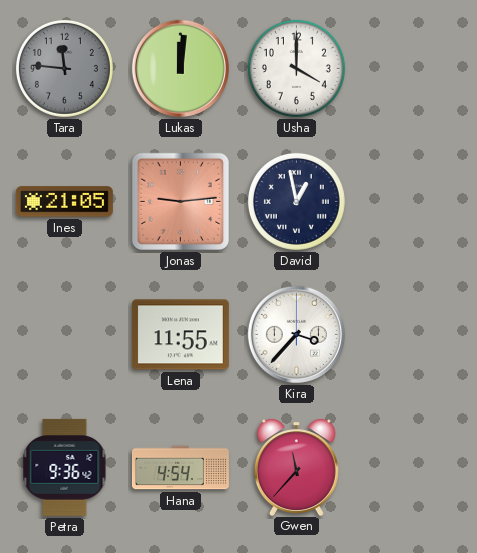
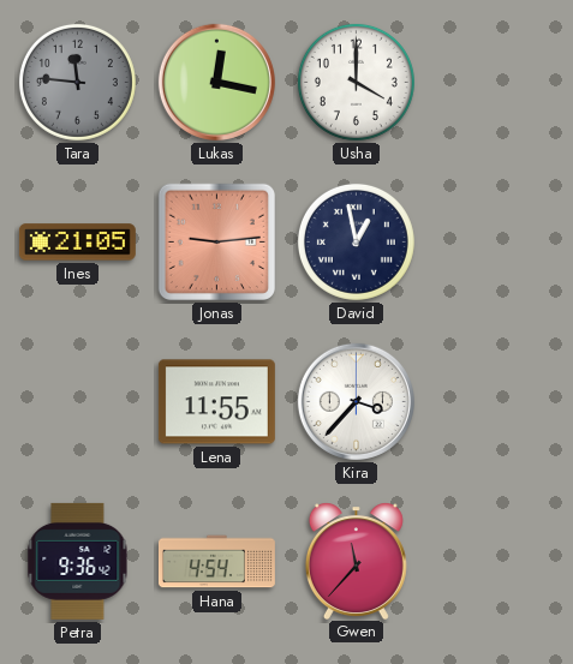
Lukas: 12:01 -> 12:17
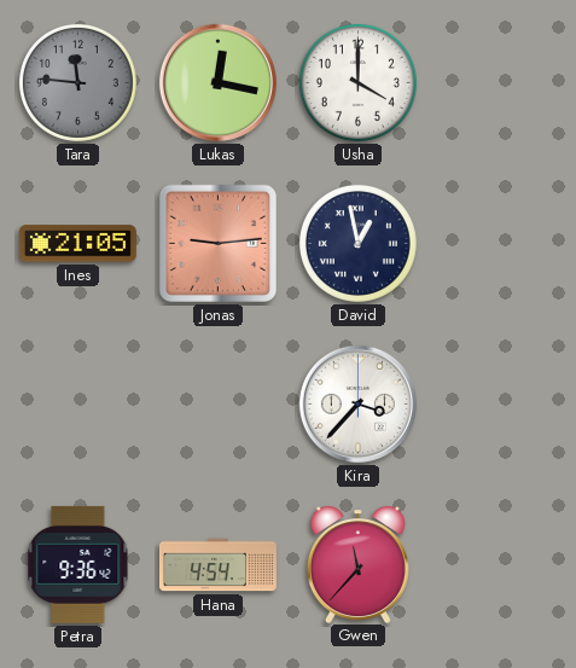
Lena: 11:55 -> none
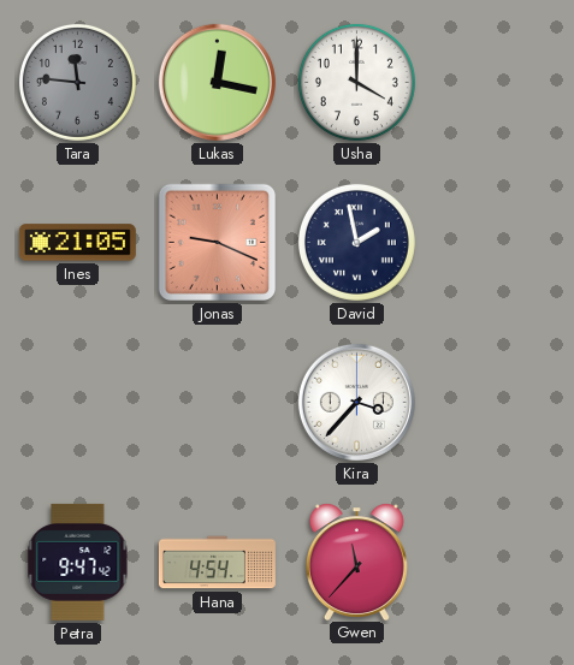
Jonas: 9:14 -> 9:19
David: 12:58 -> 1:58
Petra: 9:36 -> 9:47
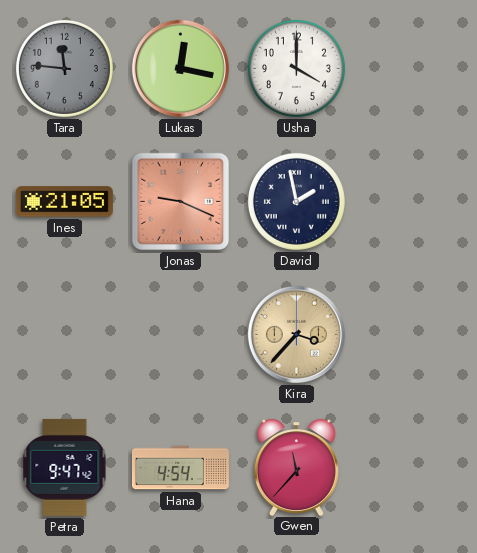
Kira dial: white -> champagne
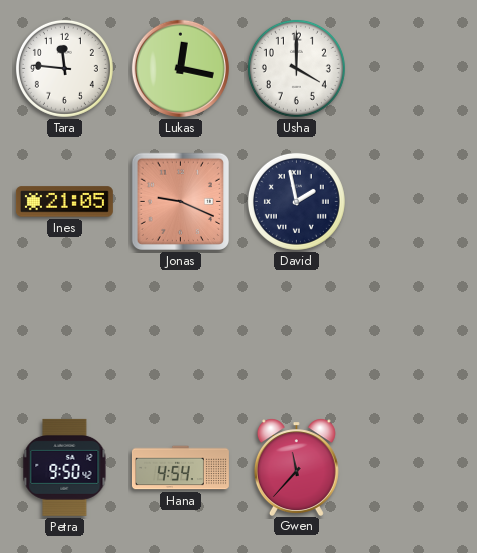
Tara dial: grey -> white
Kira: 3:37 -> none
Petra: 9:47 -> 9:50
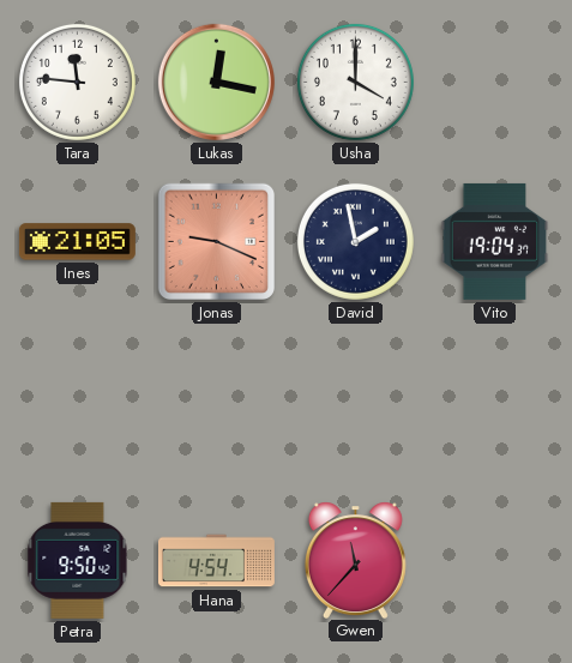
Vito: none -> 19:04
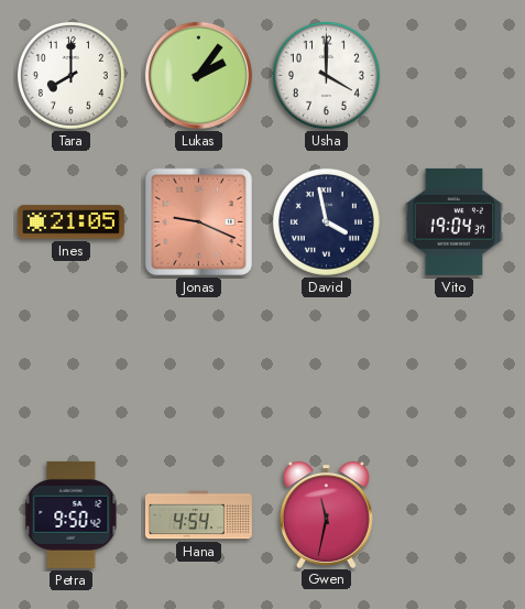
Tara: 11:46 -> 8:00
Lukas: 12:17 -> 2:06
David: 1:58 -> 3:58
Gwen: 11:37 -> 11:32
